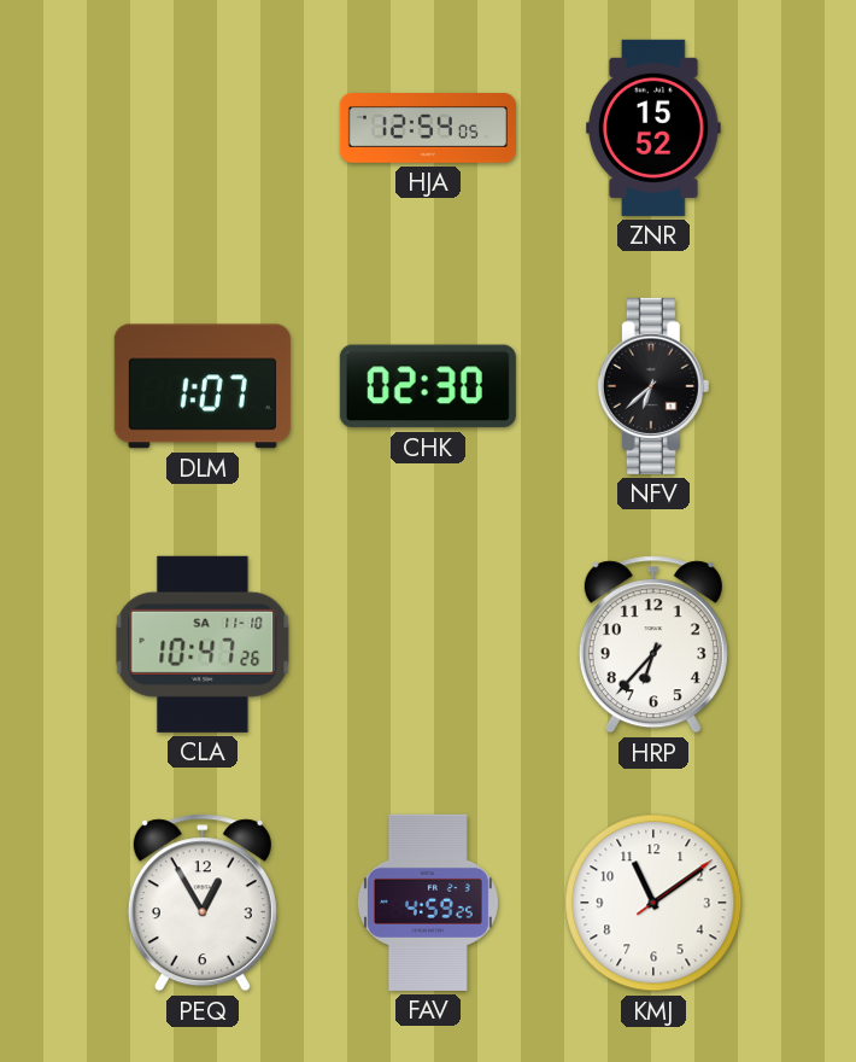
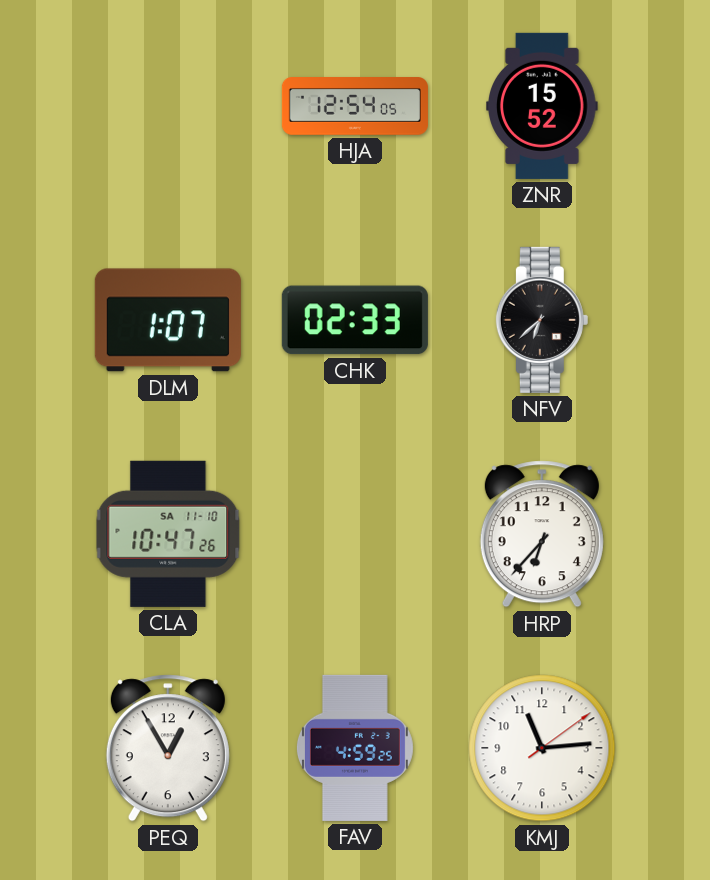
CHK: 02:30 -> 02:33
KMJ: 11:09 -> 11:14
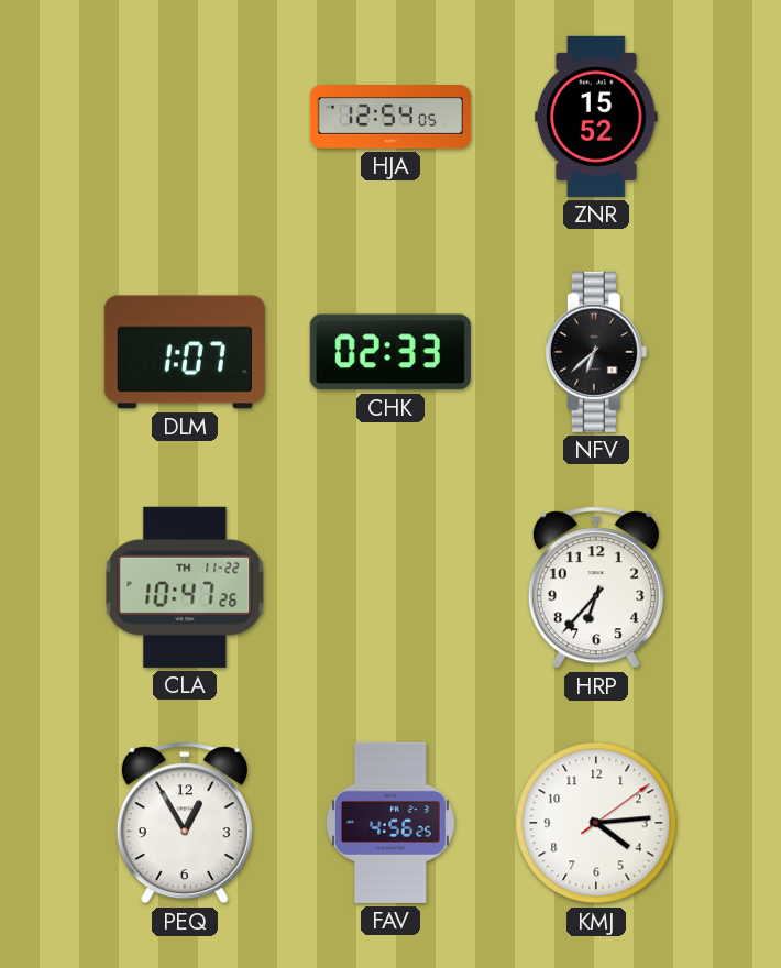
CLA date: SA 11-10 -> TH 11-22
FAV: 4:59 -> 4:56
KMJ: 11:14 -> 4:14
